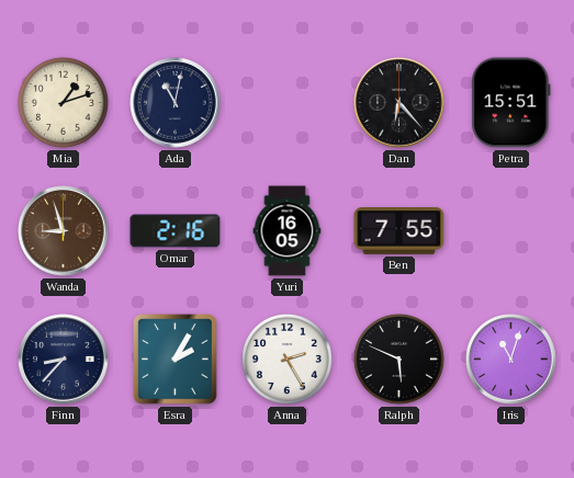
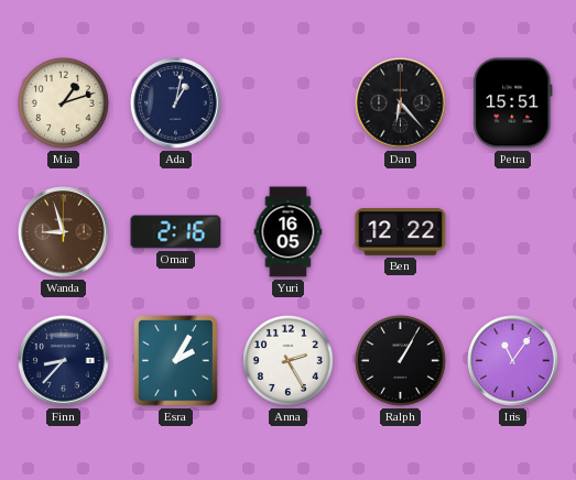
Ada: 11:02 -> 1:02
Ben: 7:55 -> 12:22
Ralph: 5:49 -> 1:05
Iris: 11:03 -> 11:06
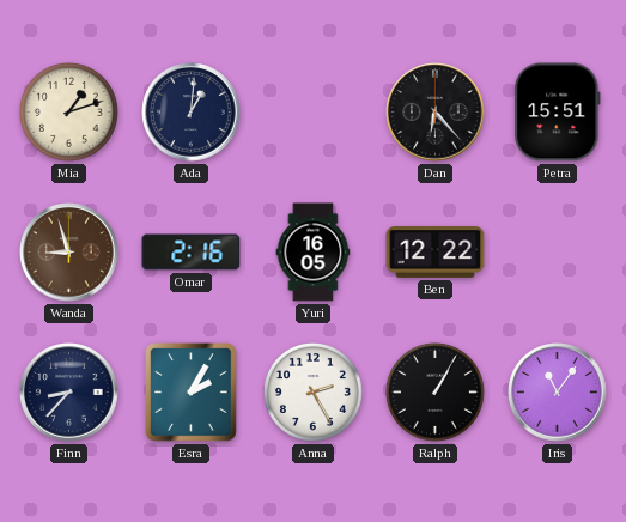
Ada: 1:02 -> 1:01
